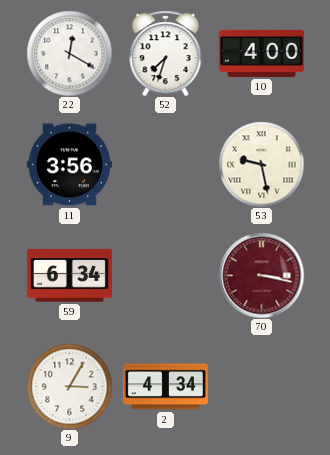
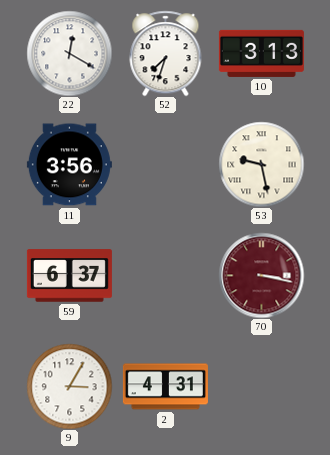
10: 4:00 -> 3:13
59: 6:34 -> 6:37
2: 4:34 -> 4:31
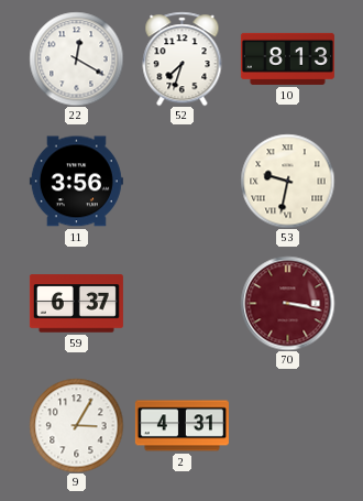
10: 3:13 -> 8:13
53: 9:28 -> 9:32
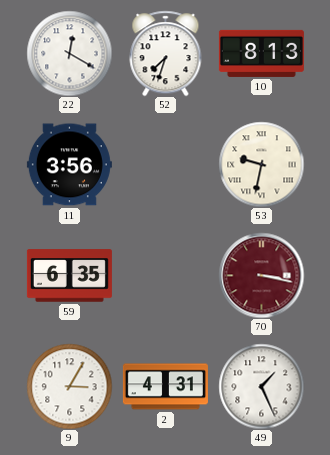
59: 6:37 -> 6:35
49: none -> 1:26
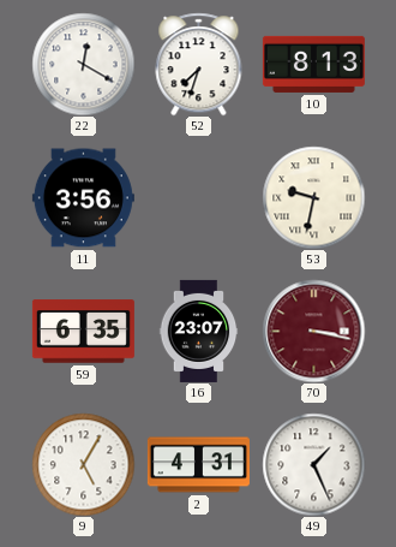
16: none -> 23:07
9: 3:05 -> 5:05
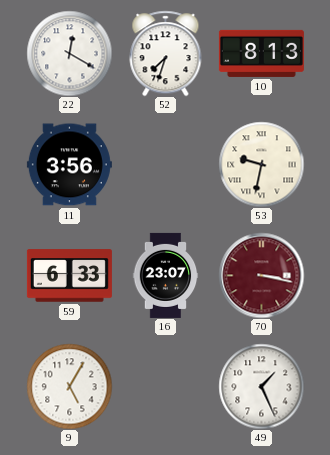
59: 6:35 -> 6:33
2: 4:31 -> none
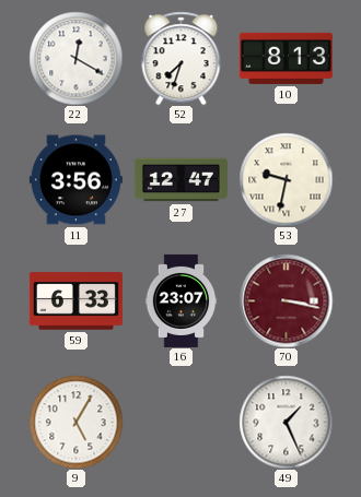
27: none -> 12:47
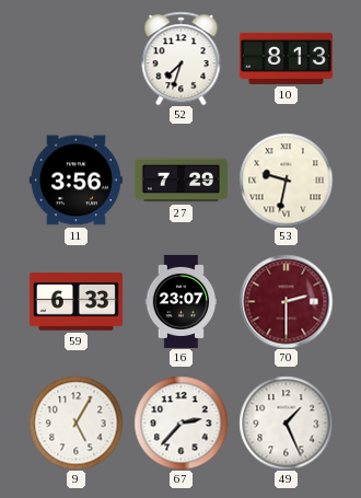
22: 12:20 -> none
27: 12:47 -> 7:29
70: 3:17 -> 2:30
67: none -> 2:37
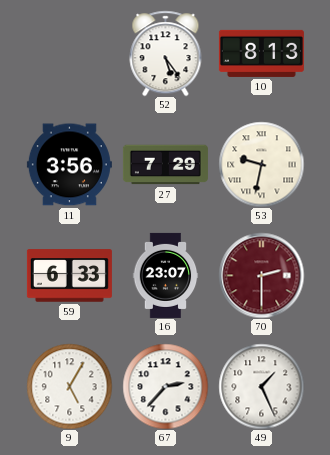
52: 7:33 -> 5:24
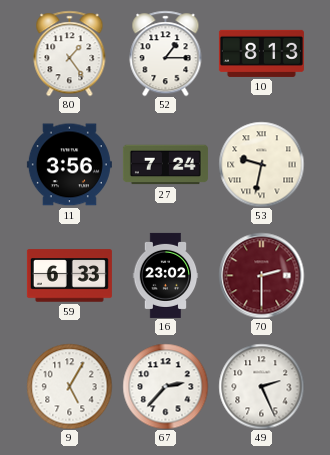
80: none -> 1:24
52: 5:24 -> 1:15
27: 7:29 -> 7:24
16: 23:07 -> 23:02
49: 1:26 -> 2:26
